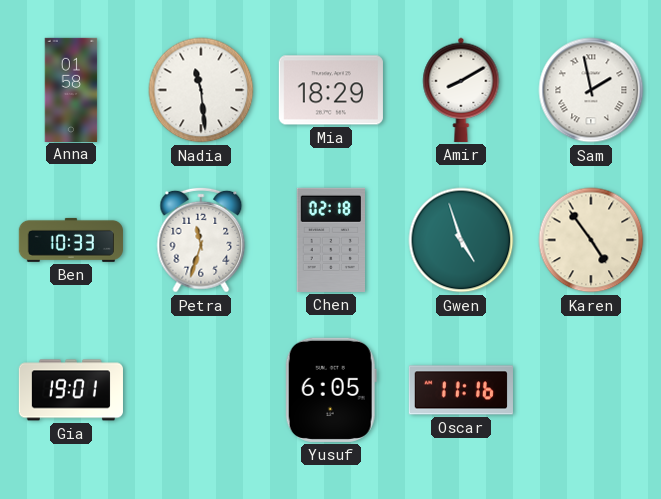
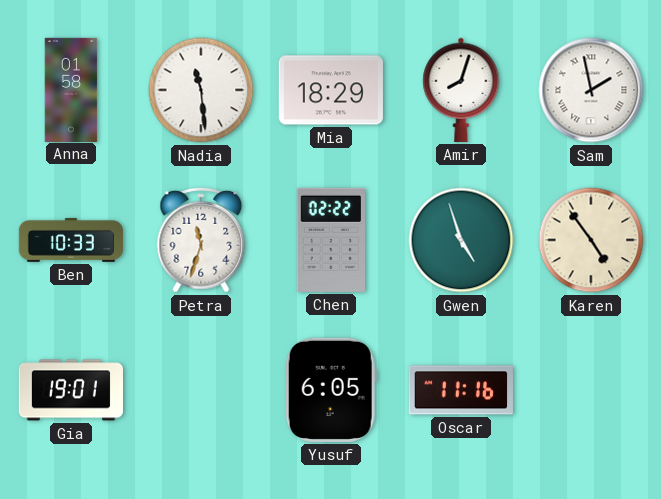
Amir: 8:10 -> 8:03
Chen: 02:18 -> 02:22
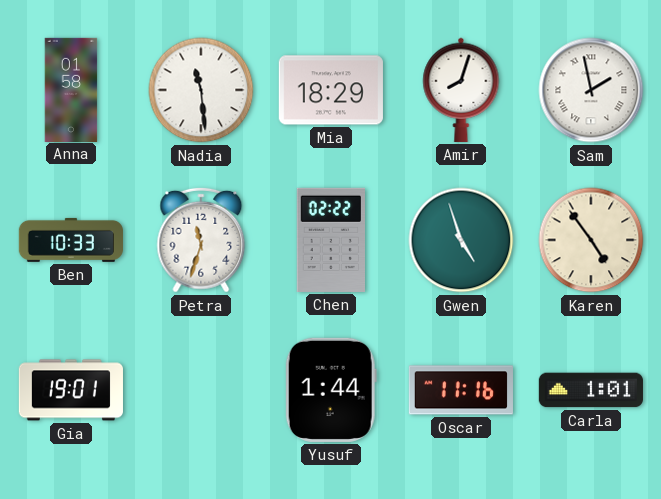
Yusuf: 6:05 -> 1:44
Carla: none -> 1:01
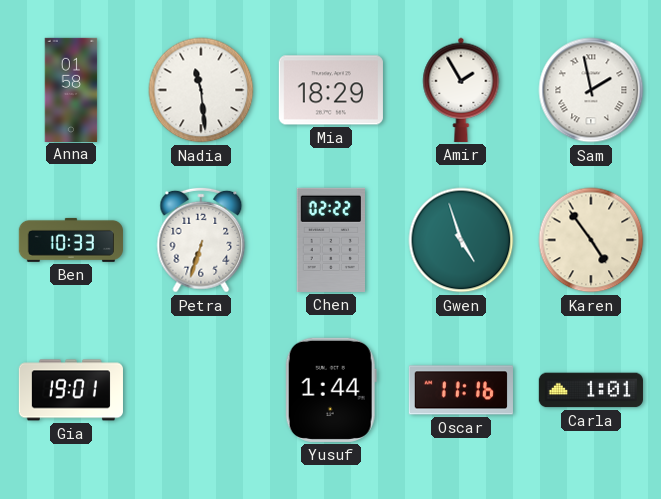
Amir: 8:03 -> 1:55
Petra: 11:33 -> 6:33
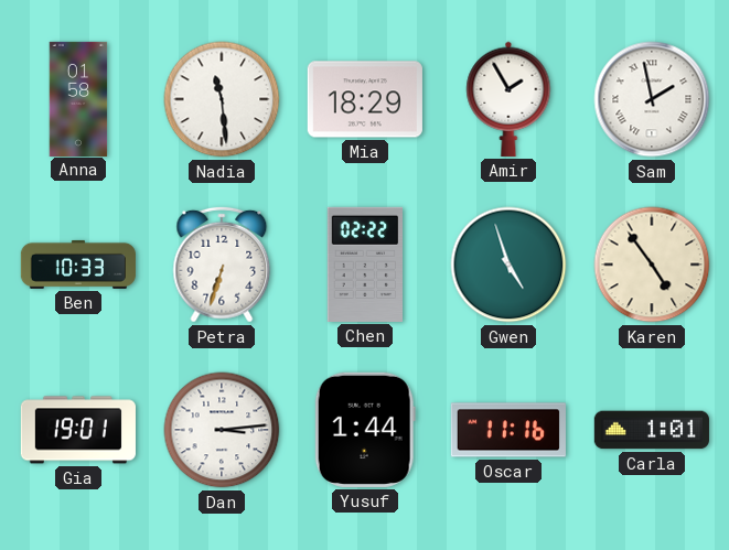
Dan: none -> 3:14
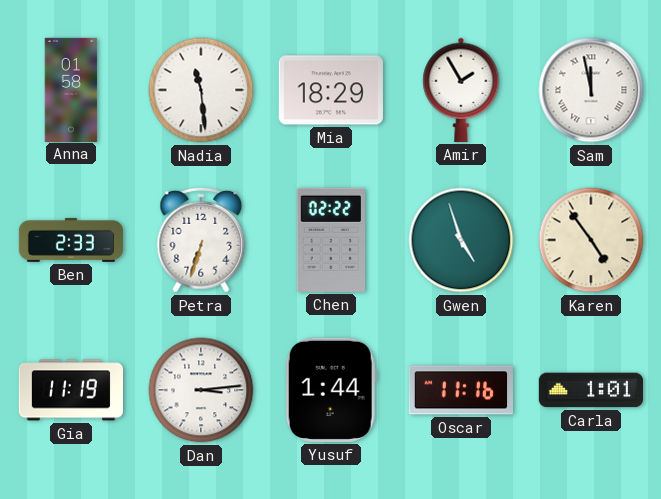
Sam: 1:58 -> 11:58
Ben: 10:33 -> 2:33
Gia: 19:01 -> 11:19
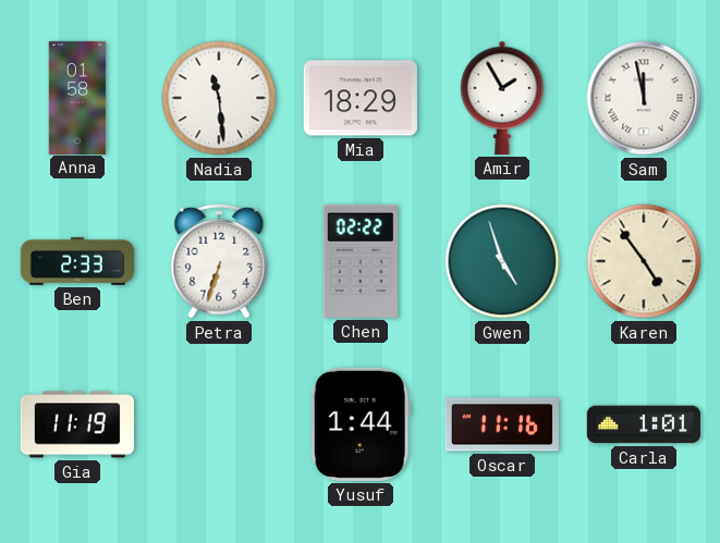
Dan: 3:14 -> none
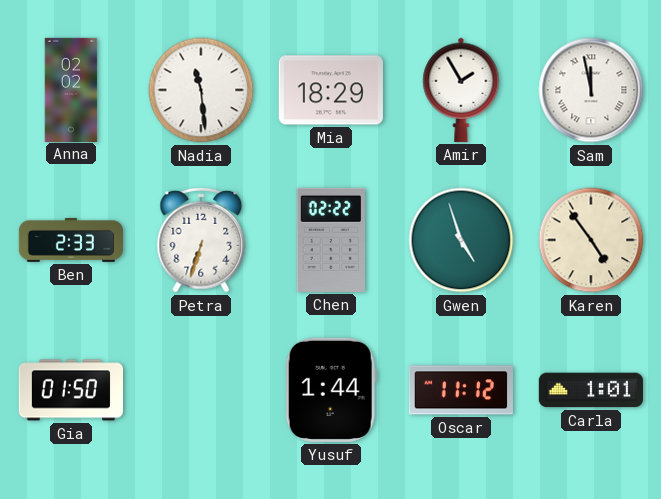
Anna: 01:58 -> 02:02
Gia: 11:19 -> 01:50
Oscar: 11:16 -> 11:12
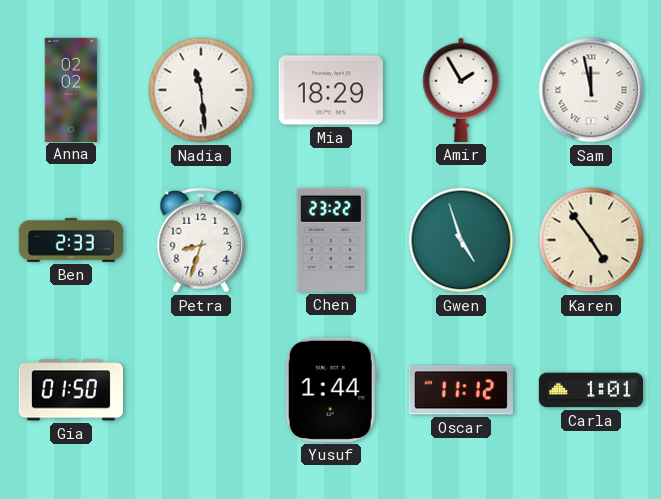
Petra: 6:33 -> 8:33
Chen: 02:22 -> 23:22
